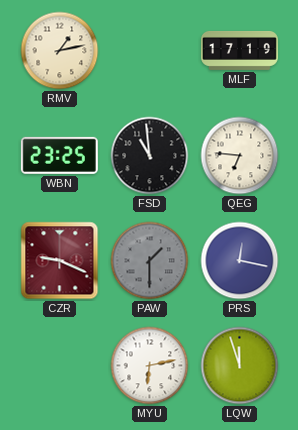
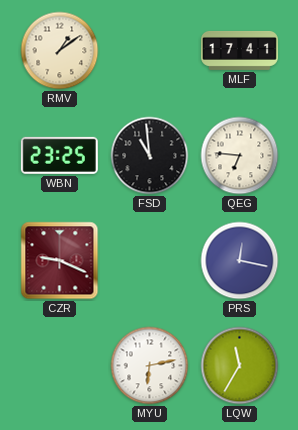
RMV: 1:13 -> 1:09
MLF: 17:19 -> 17:41
PAW: 1:30 -> none
LQW: 11:57 -> 11:35
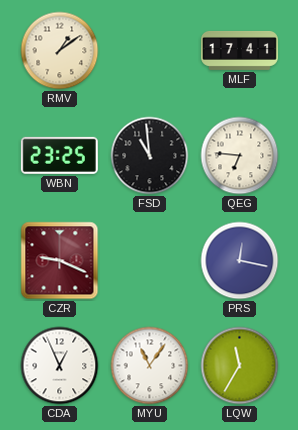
CDA: none -> 12:56
MYU: 6:13 -> 11:06
